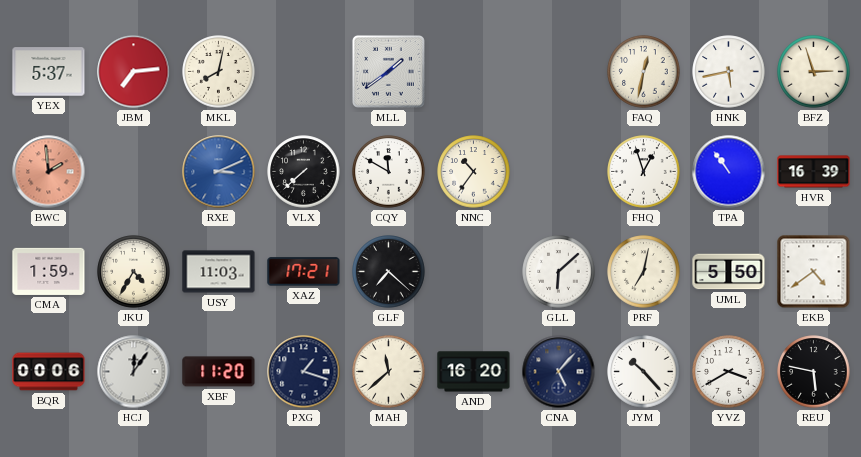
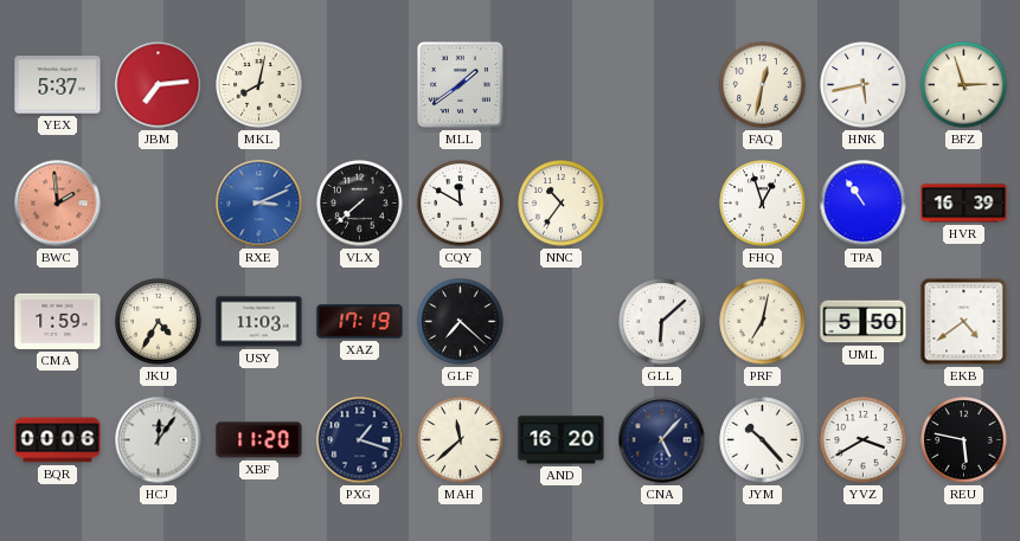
XAZ: 17:21 -> 17:19
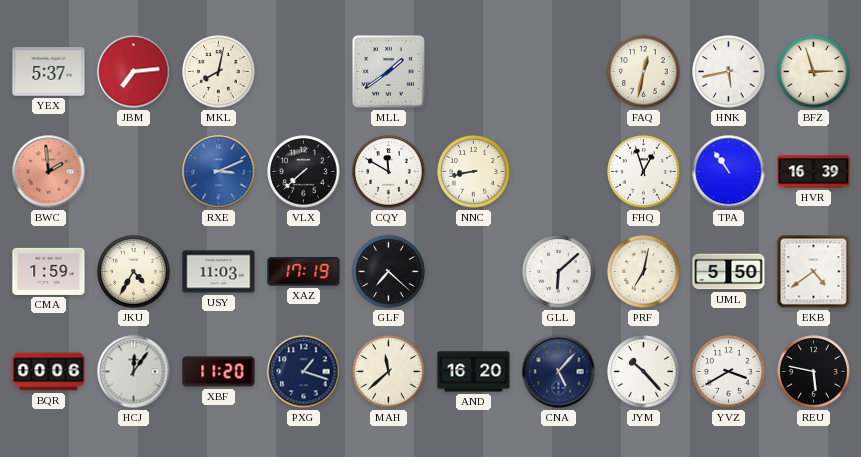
NNC: 10:36 -> 8:43
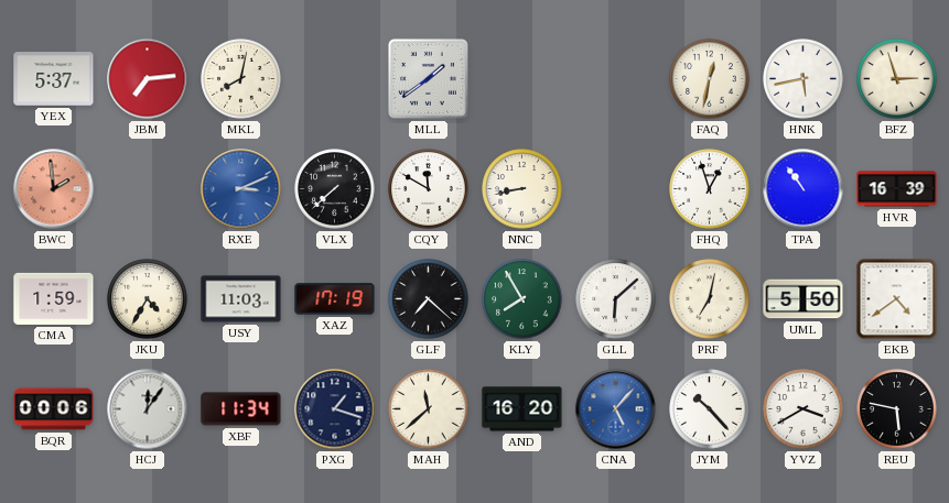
KLY: none -> 7:55
XBF: 11:20 -> 11:34
CNA dial: navy -> blue
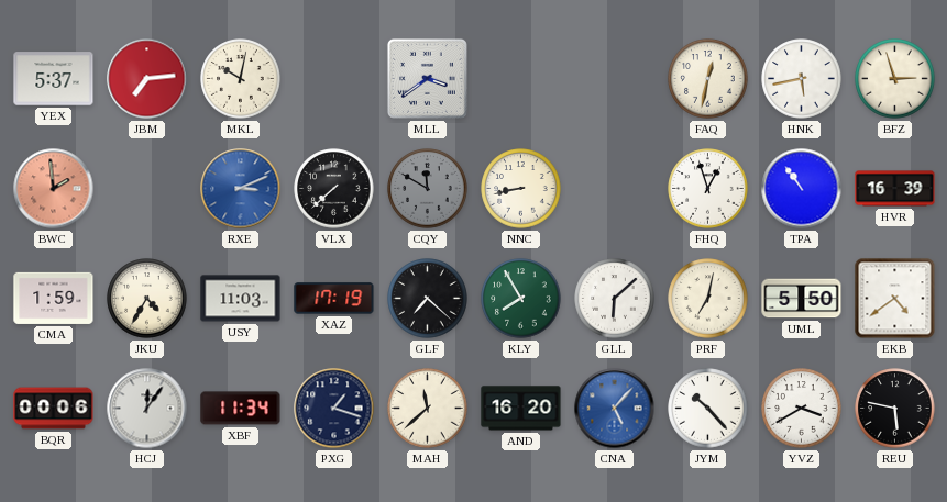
MKL: 8:02 -> 10:02
MLL: 1:39 -> 3:39
CQY dial: white -> grey
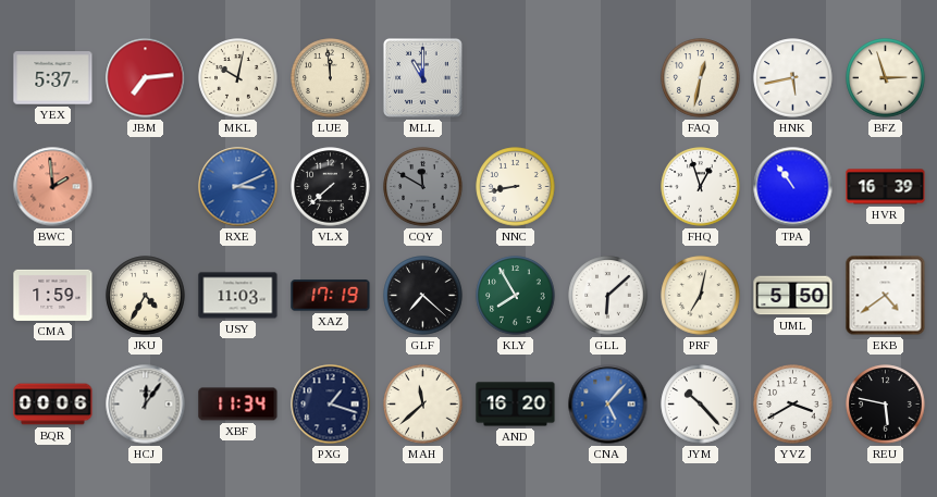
LUE: none -> 11:59
MLL: 3:39 -> 11:00
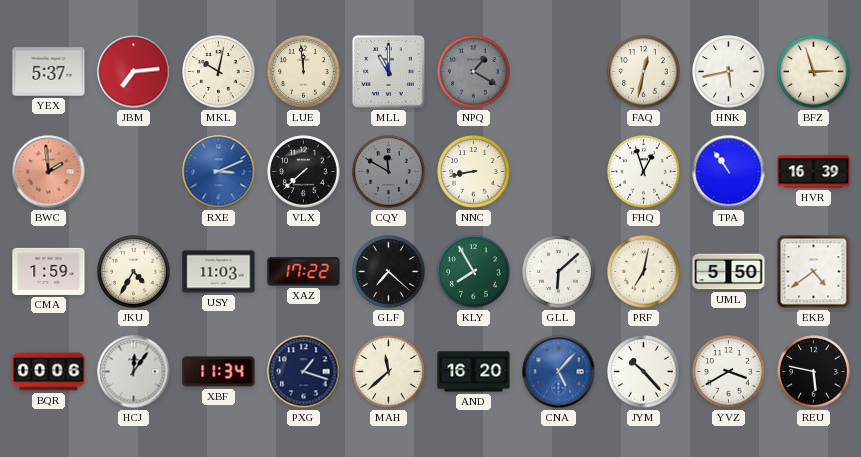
NPQ: none -> 1:20
XAZ: 17:19 -> 17:22
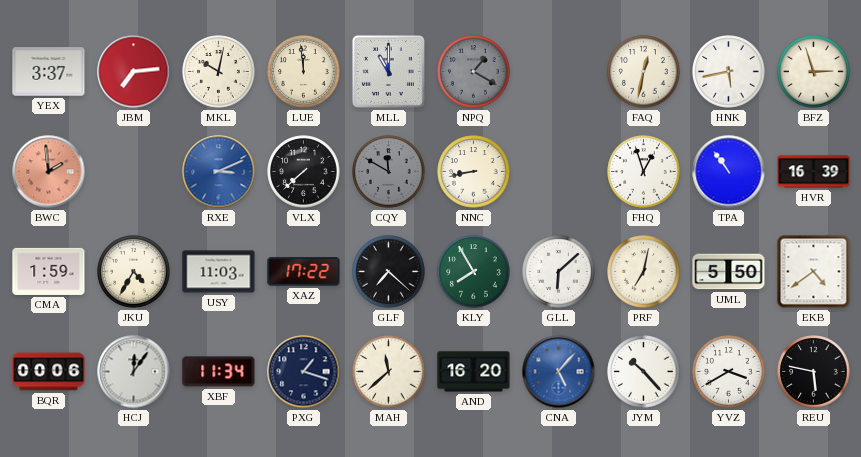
YEX: 5:37 -> 3:37
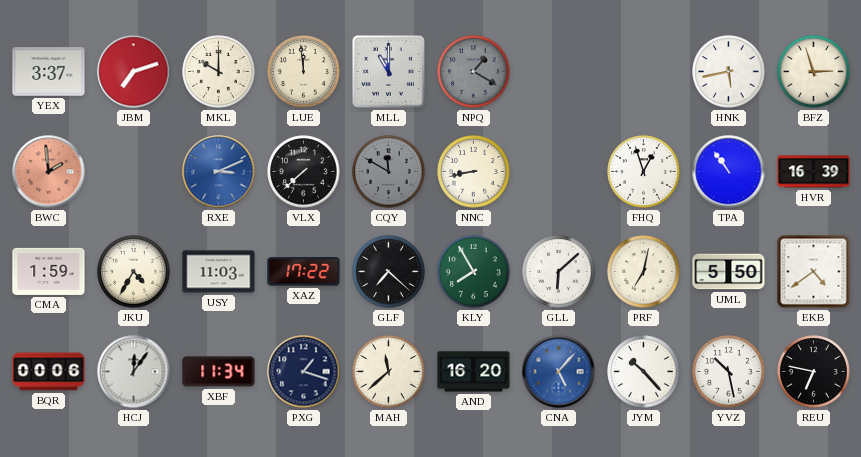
JBM: 7:14 -> 7:12
MKL: 10:02 -> 10:00
FAQ: 12:32 -> none
YVZ: 3:40 -> 10:28
REU: 5:47 -> 6:47
